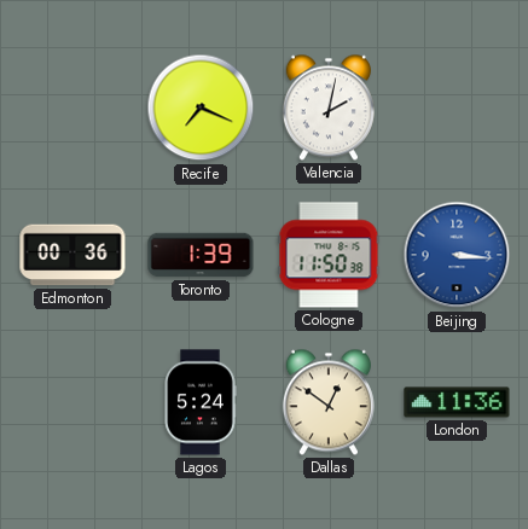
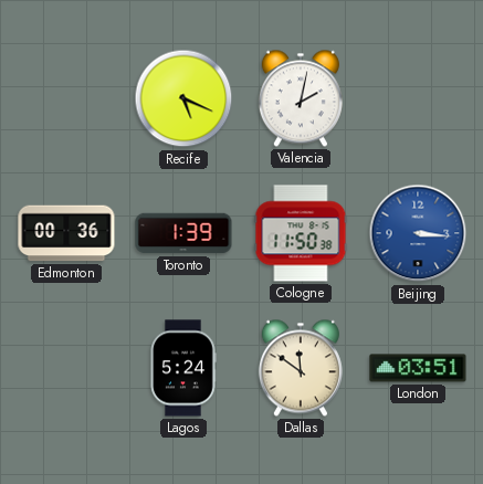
Recife: 7:19 -> 5:19
Dallas: 12:51 -> 11:51
London: 11:36 -> 03:51
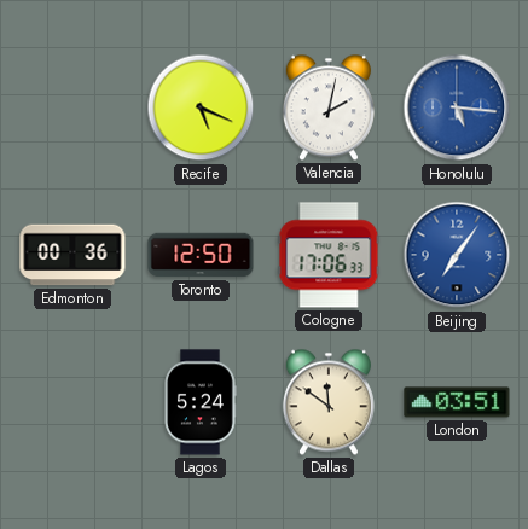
Honolulu: none -> 5:16
Toronto: 1:39 -> 12:50
Cologne: 11:50 -> 17:06
Beijing: 3:16 -> 7:06
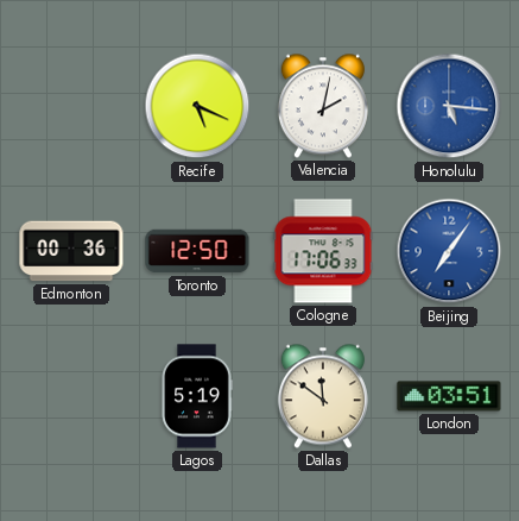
Lagos: 5:24 -> 5:19
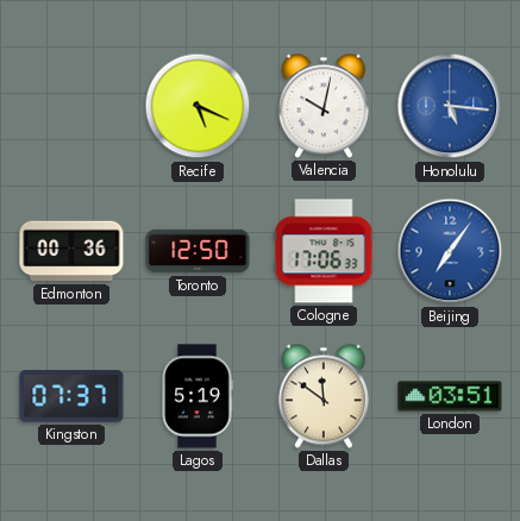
Valencia: 2:02 -> 10:02
Kingston: none -> 07:37
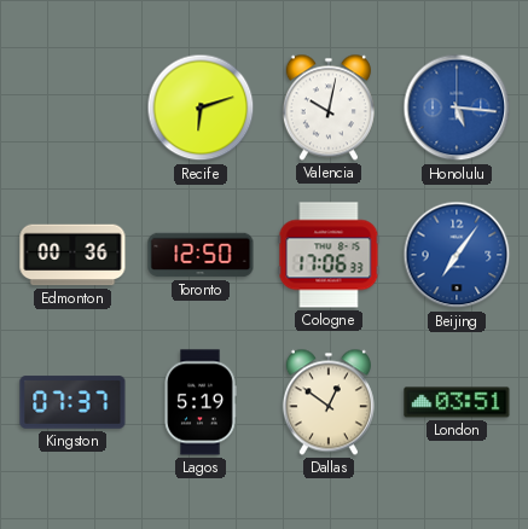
Recife: 5:19 -> 6:12
Dallas: 11:51 -> 12:51
